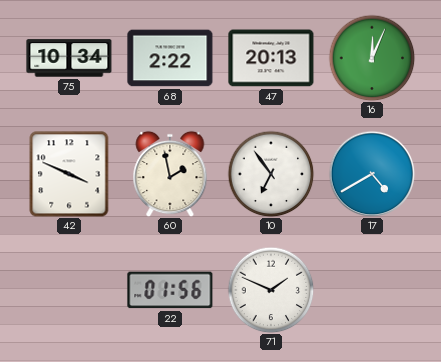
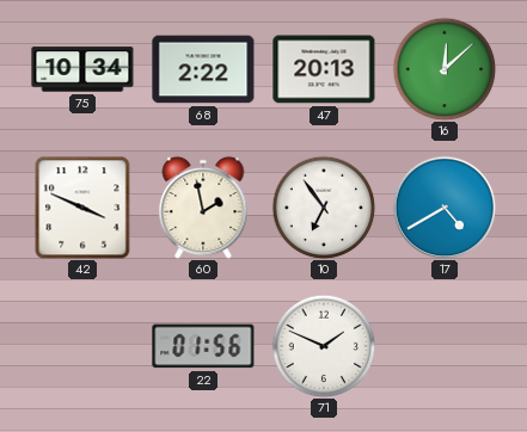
16: 12:04 -> 12:08
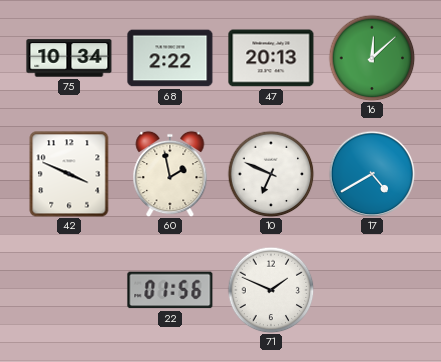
10: 6:54 -> 6:49
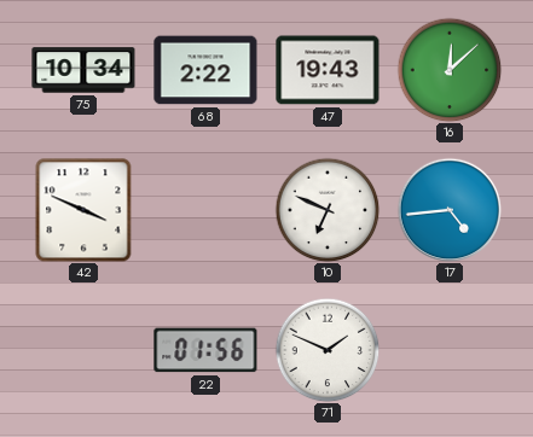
47: 20:13 -> 19:43
60: 1:58 -> none
17: 4:40 -> 4:44
